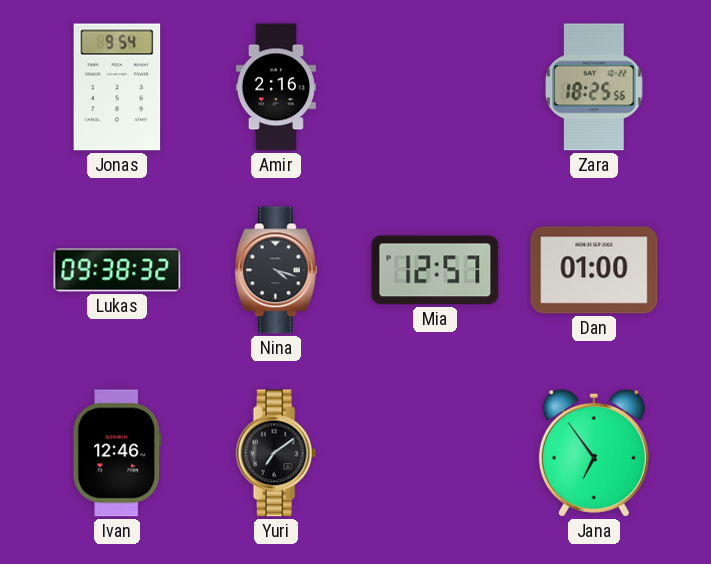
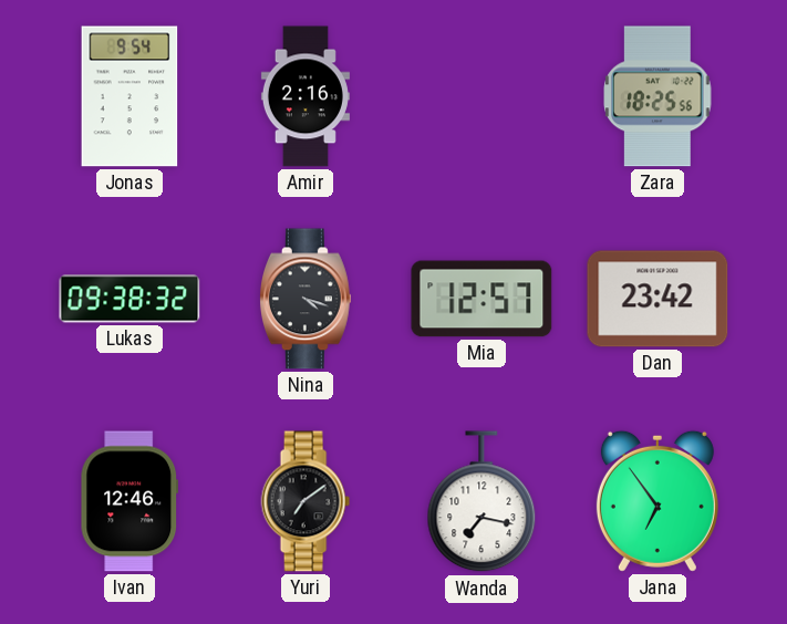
Dan: 01:00 -> 23:42
Wanda: none -> 7:17
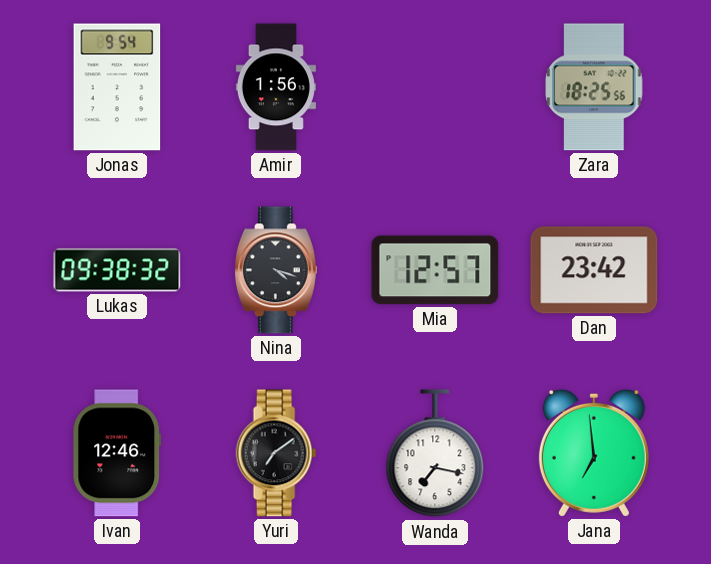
Amir: 2:16 -> 1:56
Jana: 6:54 -> 6:59
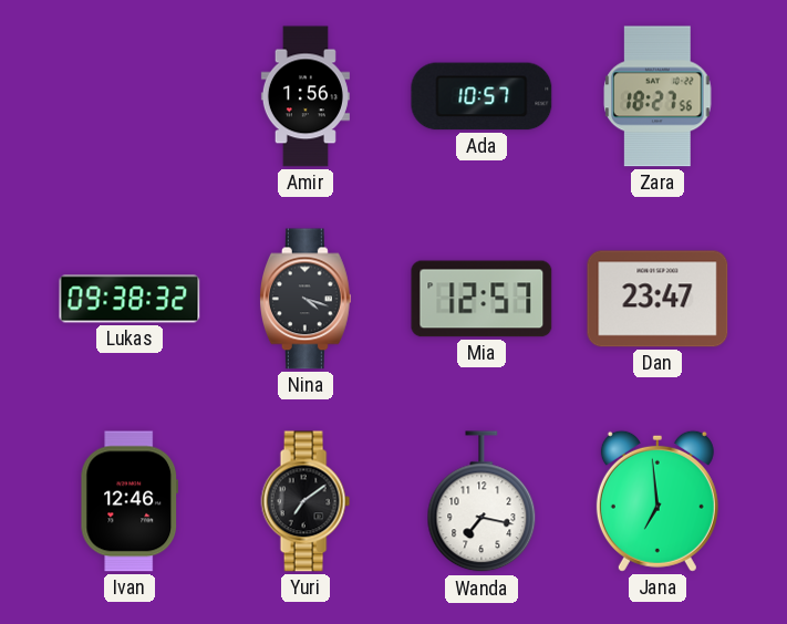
Jonas: 9:54 -> none
Ada: none -> 10:57
Zara: 18:25 -> 18:27
Dan: 23:42 -> 23:47
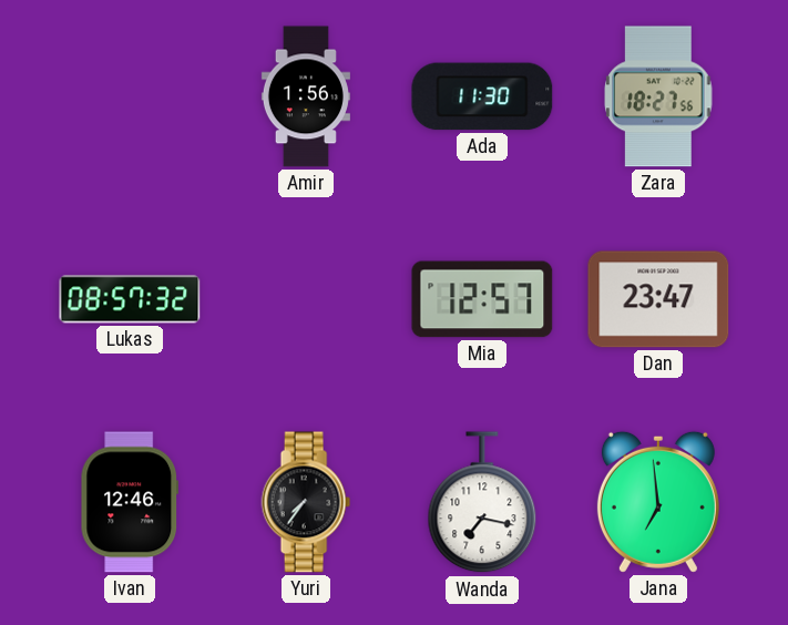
Ada: 10:57 -> 11:30
Lukas: 09:38 -> 08:57
Nina: 4:18 -> none
Yuri: 7:09 -> 7:36
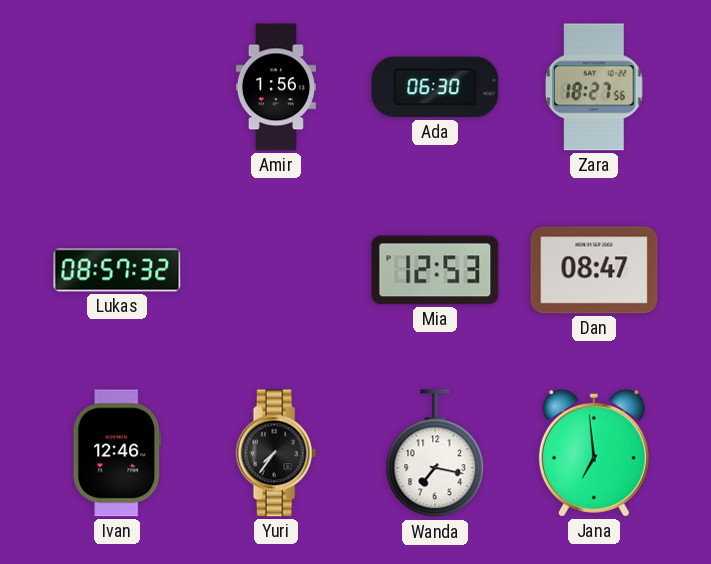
Ada: 11:30 -> 06:30
Mia: 12:57 -> 12:53
Dan: 23:47 -> 08:47
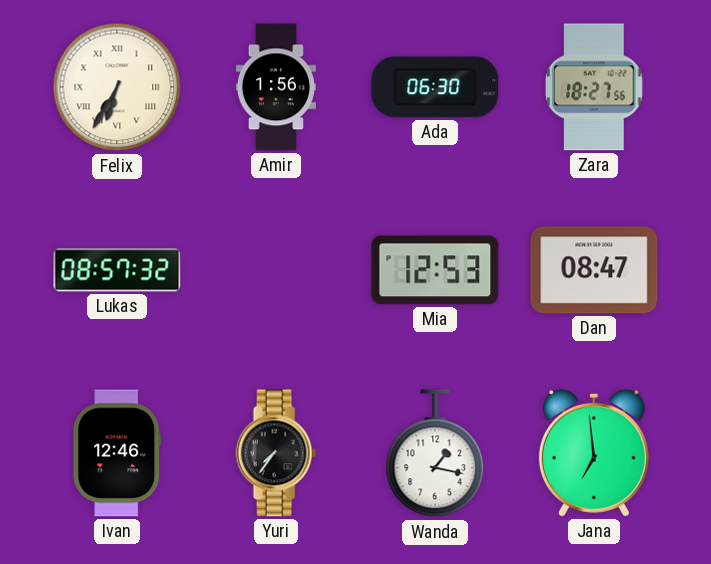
Felix: none -> 6:35
Wanda: 7:17 -> 1:17
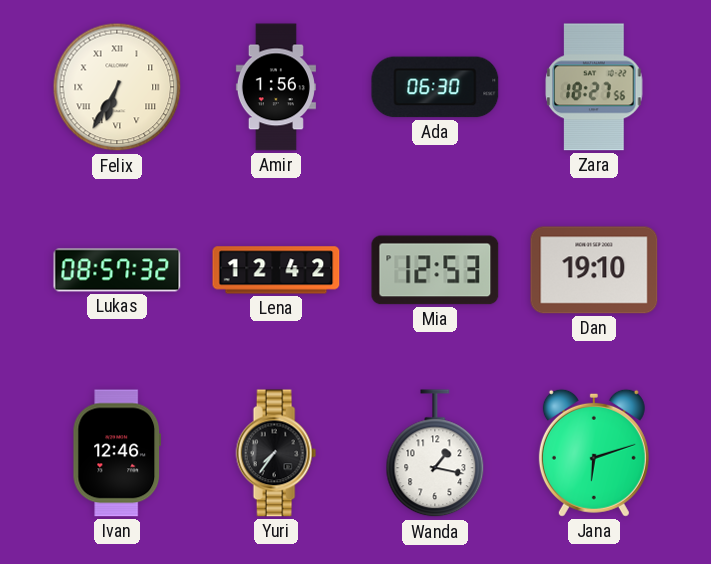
Lena: none -> 12:42
Dan: 08:47 -> 19:10
Jana: 6:59 -> 6:12
